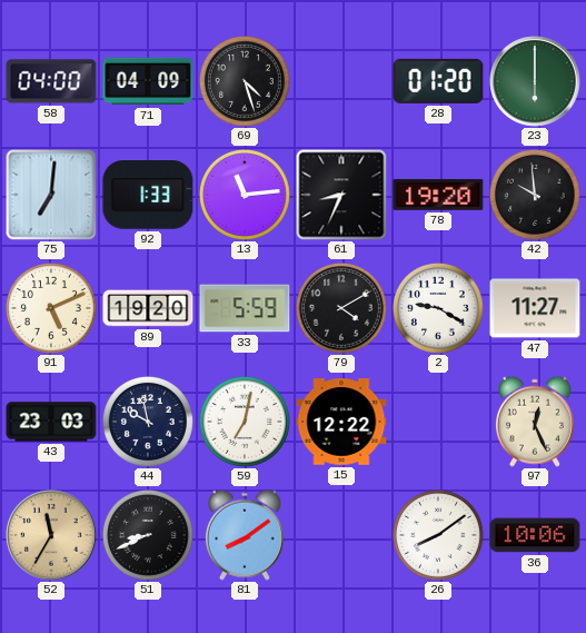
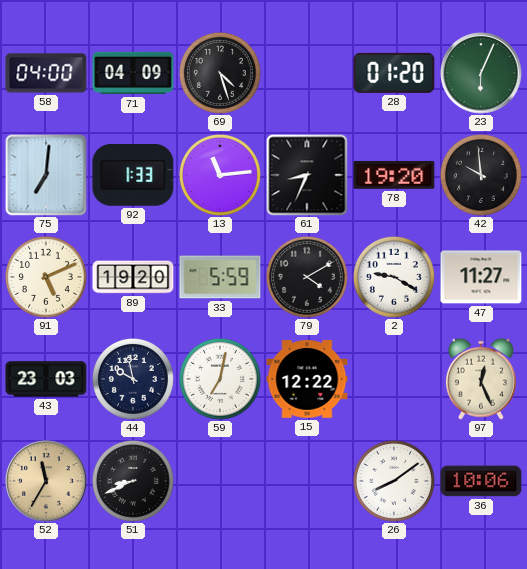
23: 6:00 -> 6:04
81: 8:09 -> none
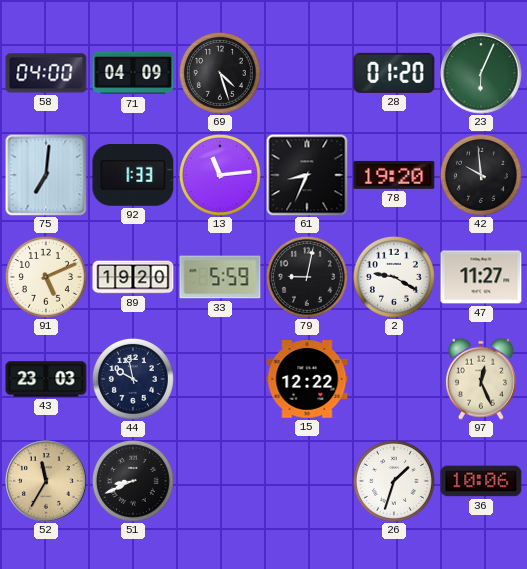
79: 4:10 -> 9:02
59: 7:02 -> none
26: 8:09 -> 1:33
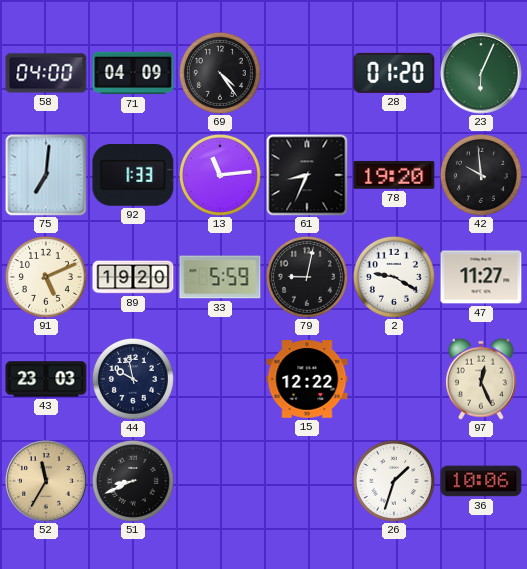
69: 4:27 -> 4:24
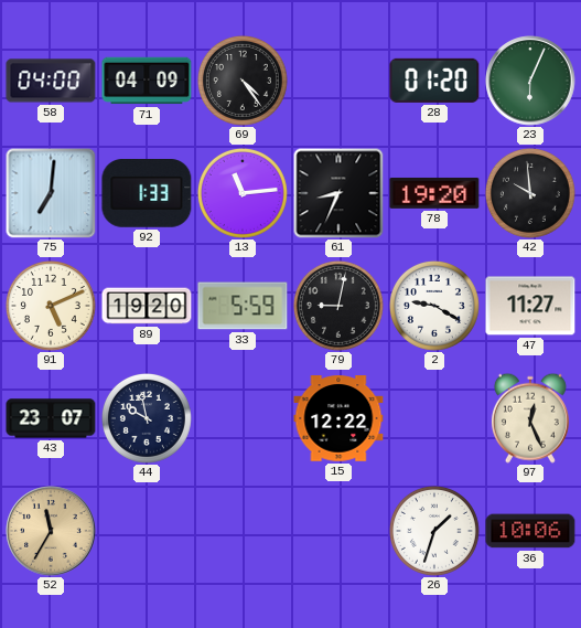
43: 23:03 -> 23:07
51: 8:41 -> none
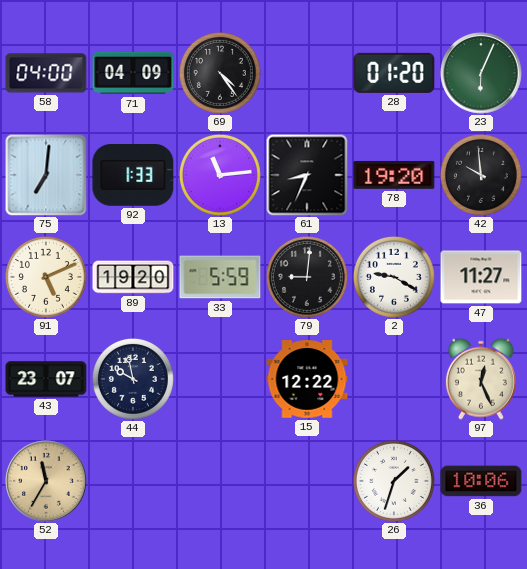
79: 9:02 -> 9:01
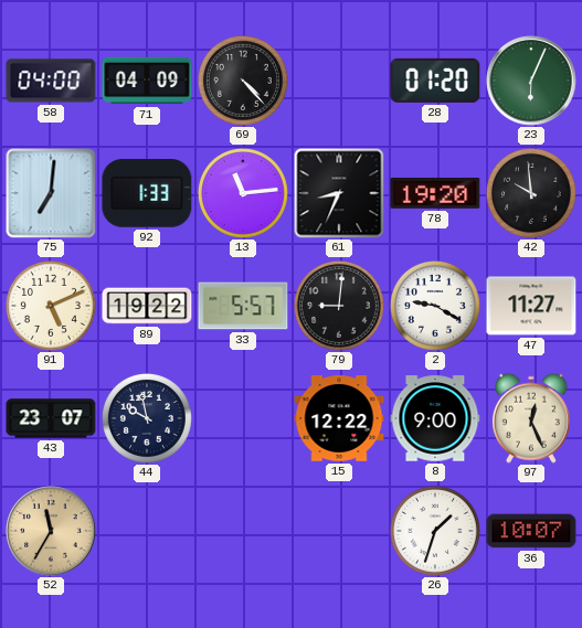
69: 4:24 -> 4:23
89: 19:20 -> 19:22
33: 5:59 -> 5:57
8: none -> 9:00
36: 10:06 -> 10:07
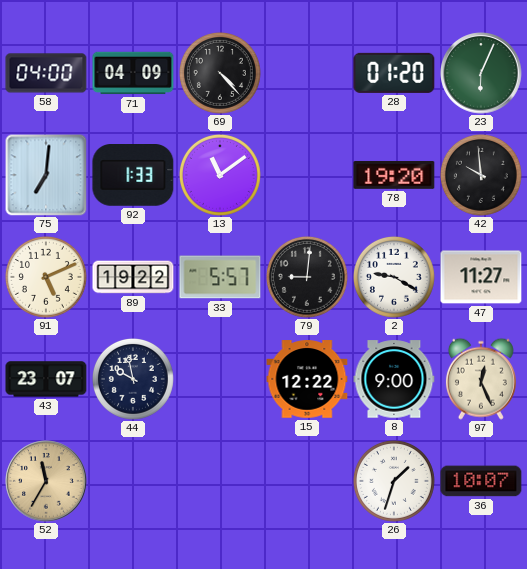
13: 11:14 -> 11:09
61: 8:34 -> none
